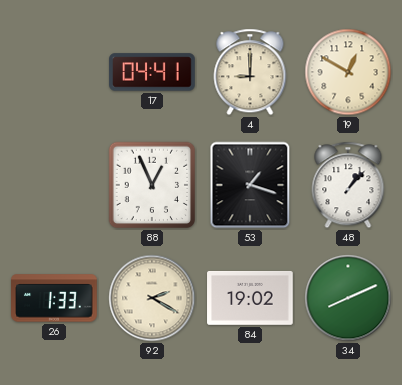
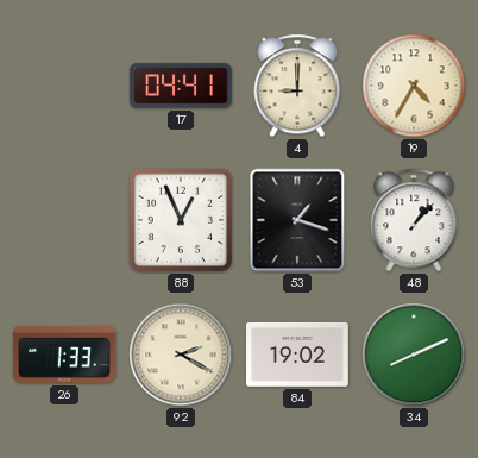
19: 12:50 -> 4:35
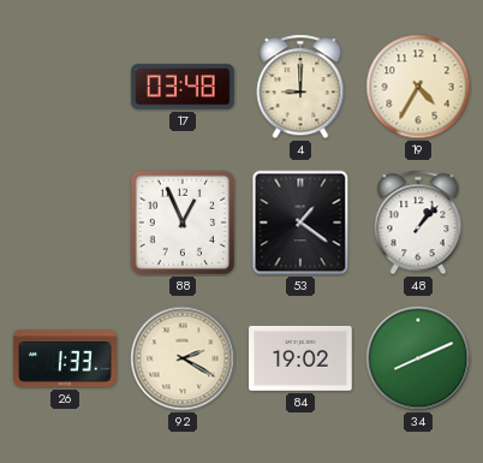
17: 04:41 -> 03:48
53: 1:18 -> 1:21
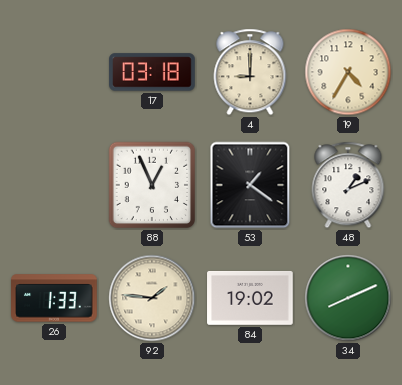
17: 03:48 -> 03:18
48: 1:07 -> 1:11
92: 2:20 -> 1:46
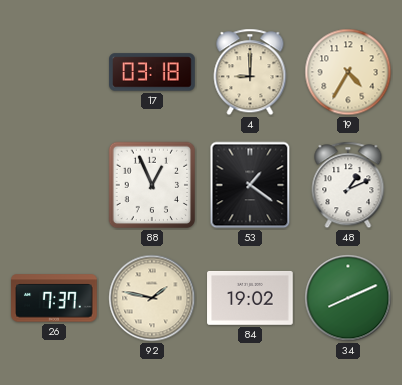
26: 1:33 -> 7:37
92: 1:46 -> 1:47
